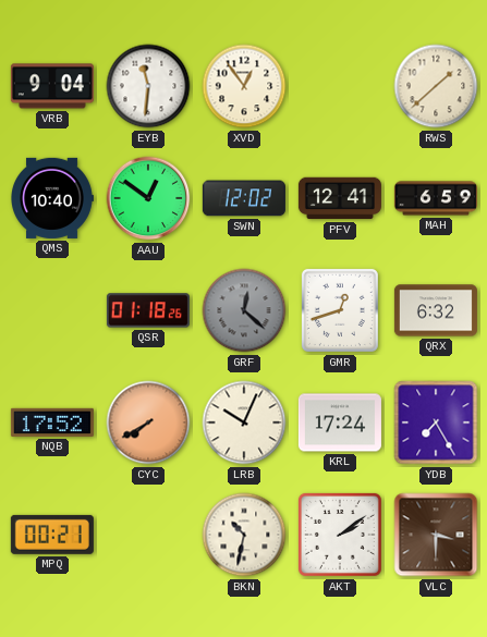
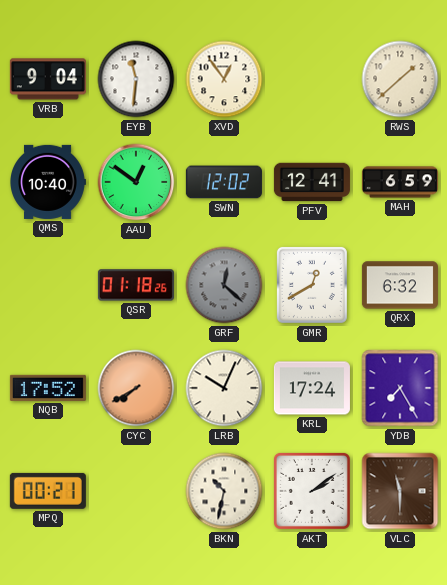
GMR: 12:42 -> 12:40
VLC: 3:30 -> 11:30
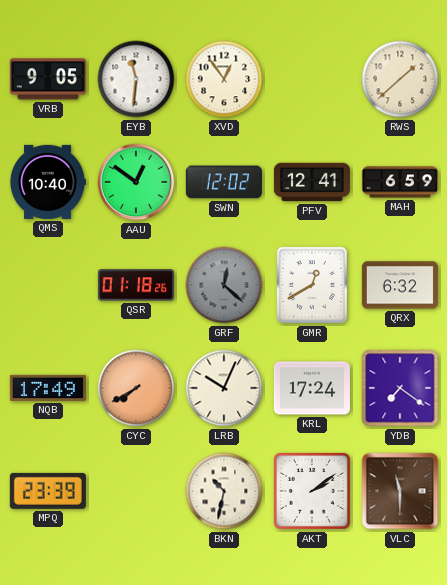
VRB: 9:04 -> 9:05
NQB: 17:52 -> 17:49
YDB: 7:25 -> 7:21
MPQ: 00:21 -> 23:39
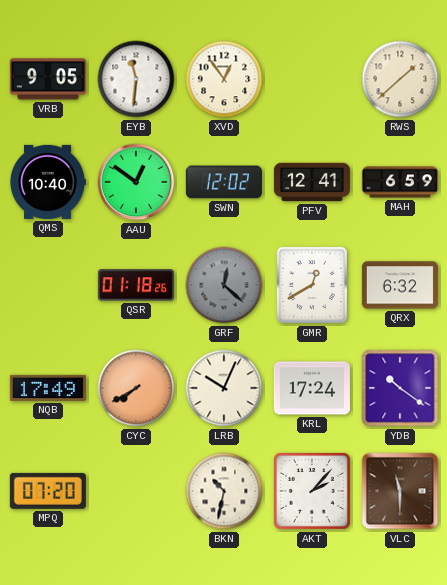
YDB: 7:21 -> 10:21
MPQ: 23:39 -> 07:20
AKT: 2:09 -> 2:07
